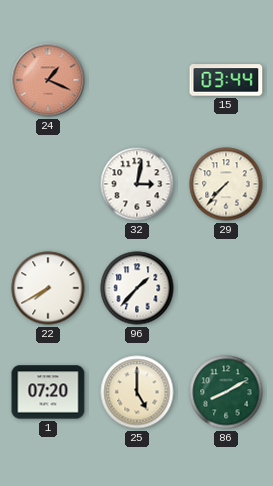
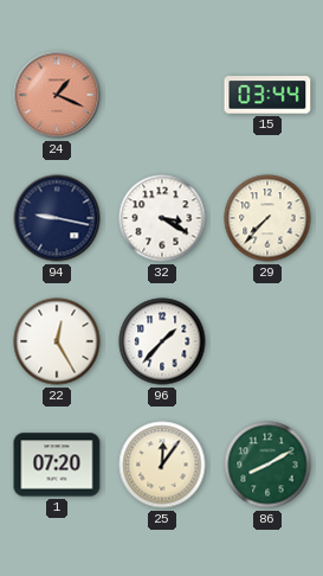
94: none -> 9:17
32: 3:02 -> 3:20
22: 7:40 -> 12:25
25: 5:00 -> 12:06
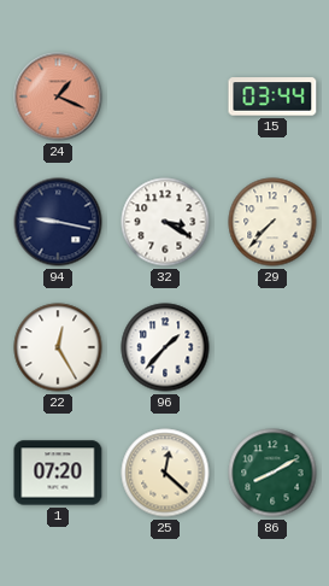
25: 12:06 -> 12:22
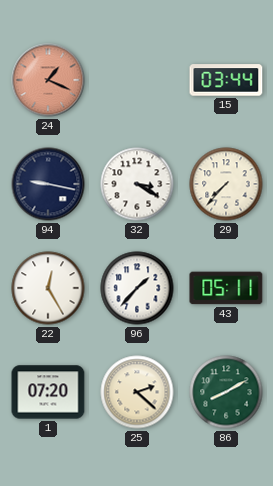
43: none -> 05:11
25: 12:22 -> 2:22
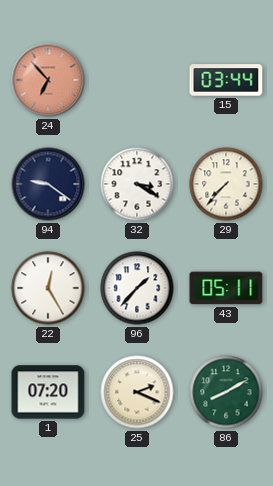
24: 1:19 -> 6:53
94: 9:17 -> 9:21
25: 2:22 -> 2:19
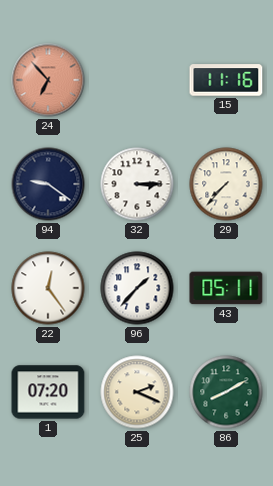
15: 03:44 -> 11:16
32: 3:20 -> 3:15
22: 12:25 -> 12:24
